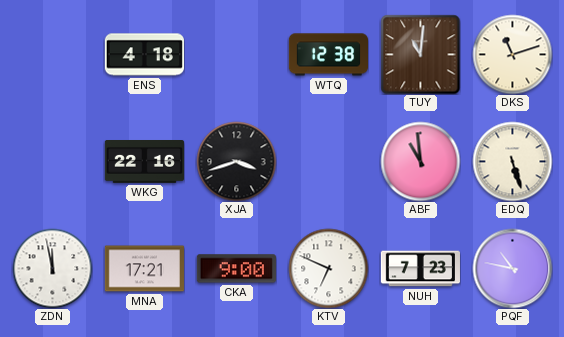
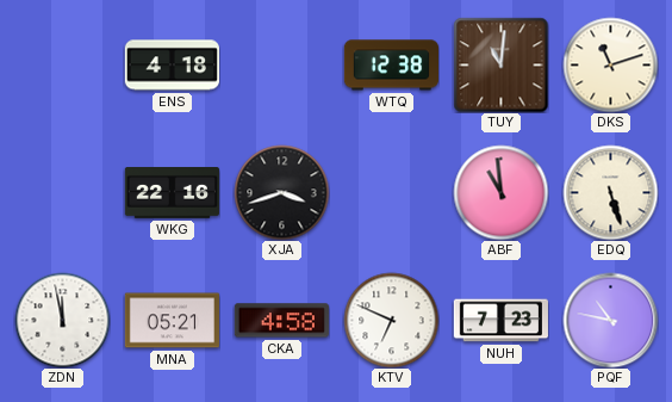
MNA: 17:21 -> 05:21
CKA: 9:00 -> 4:58
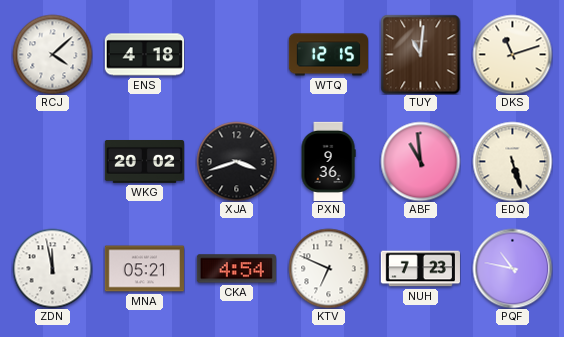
RCJ: none -> 4:08
WTQ: 12:38 -> 12:15
WKG: 22:16 -> 20:02
PXN: none -> 9:36
CKA: 4:58 -> 4:54
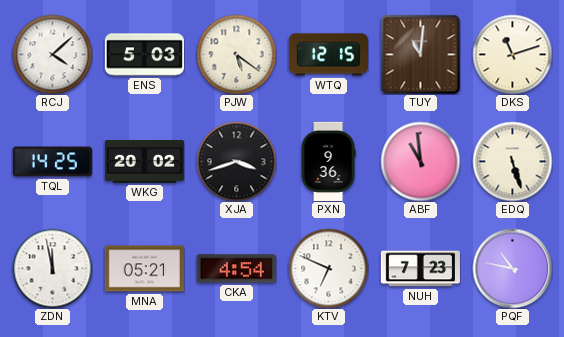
ENS: 4:18 -> 5:03
PJW: none -> 5:21
TQL: none -> 14:25
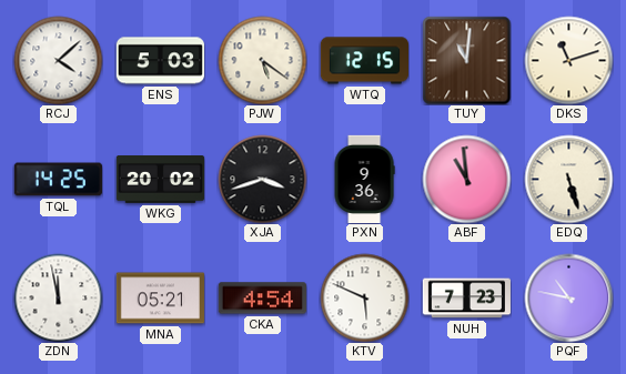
KTV: 6:49 -> 5:49
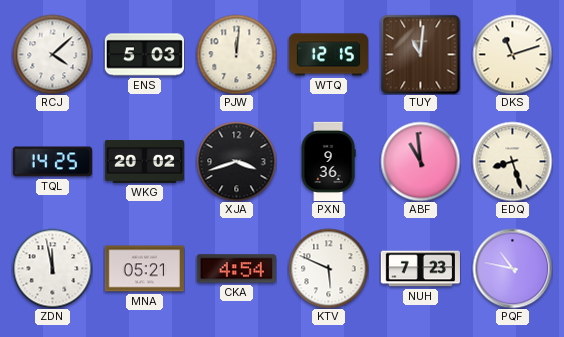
PJW: 5:21 -> 12:01
EDQ: 5:27 -> 8:27
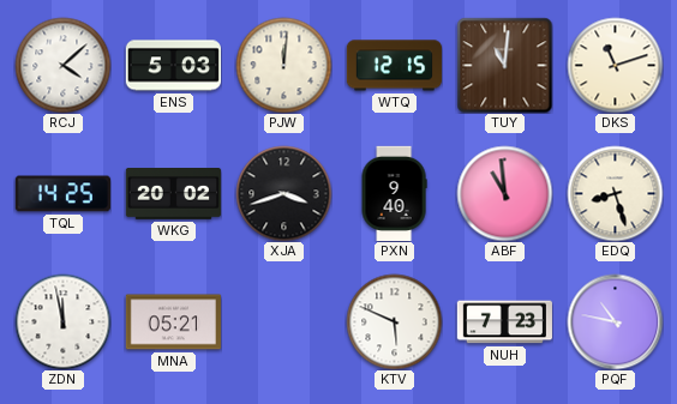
PXN: 9:36 -> 9:40
CKA: 4:54 -> none
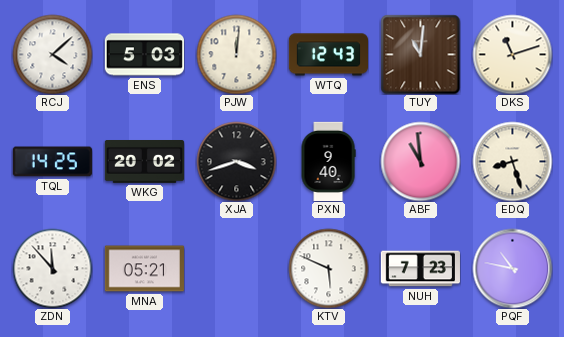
WTQ: 12:15 -> 12:43
ZDN: 11:58 -> 11:53
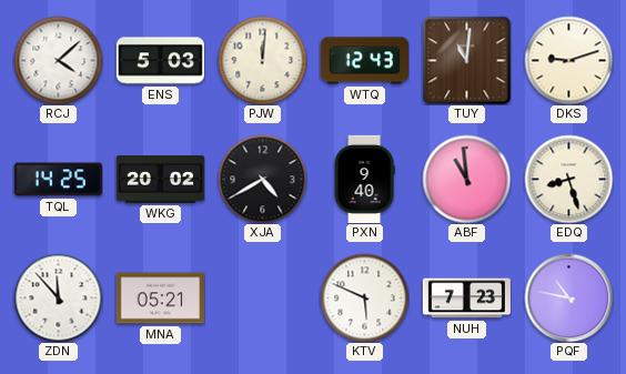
DKS: 11:12 -> 9:12
XJA: 3:42 -> 4:40
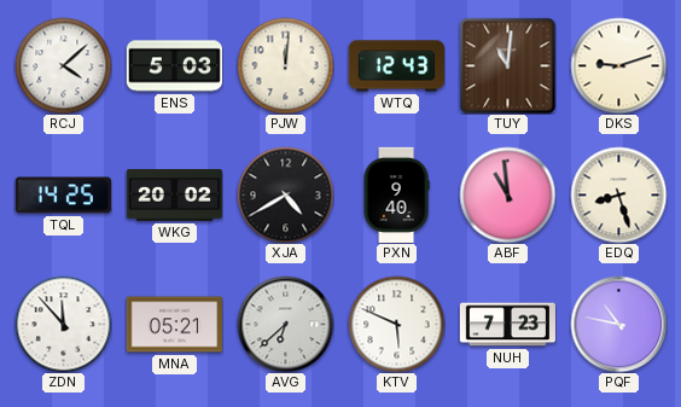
AVG: none -> 6:38
